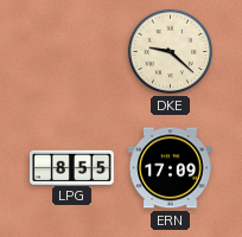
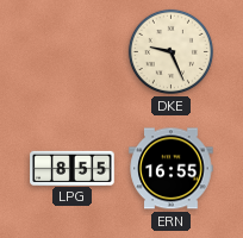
DKE: 9:22 -> 9:26
ERN: 17:09 -> 16:55
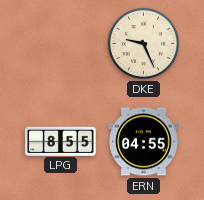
ERN: 16:55 -> 04:55
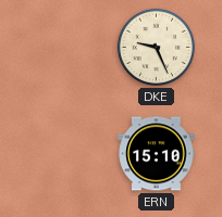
LPG: 8:55 -> none
ERN: 04:55 -> 15:10
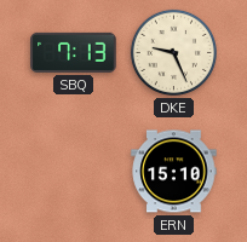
SBQ: none -> 7:13
